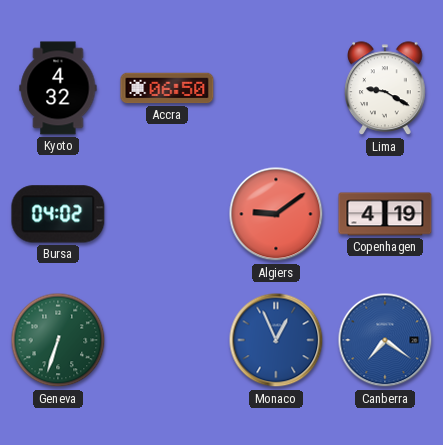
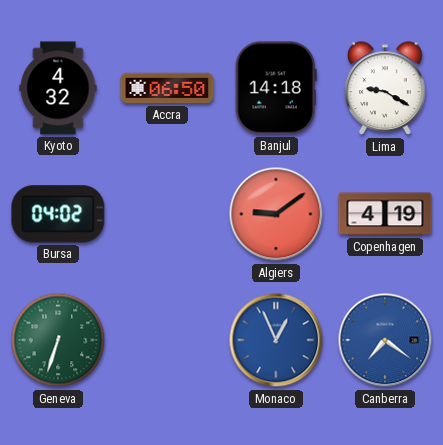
Banjul: none -> 14:18
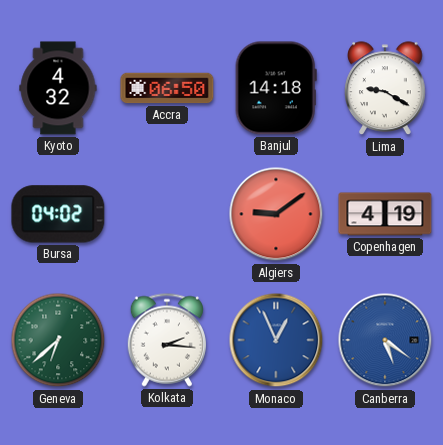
Geneva: 6:33 -> 6:38
Kolkata: none -> 2:16
Canberra: 7:21 -> 5:21
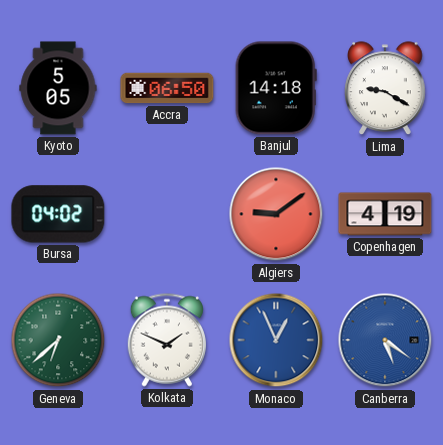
Kyoto: 4:32 -> 5:05
Kolkata: 2:16 -> 1:49
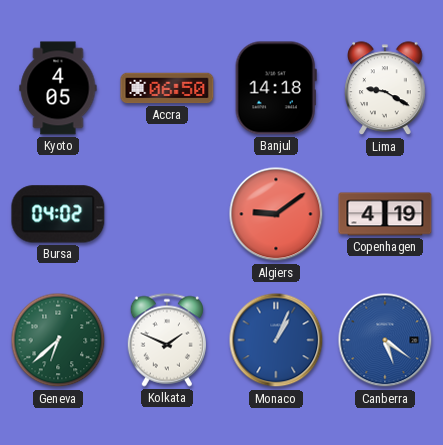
Kyoto: 5:05 -> 4:05
Monaco: 12:56 -> 1:04
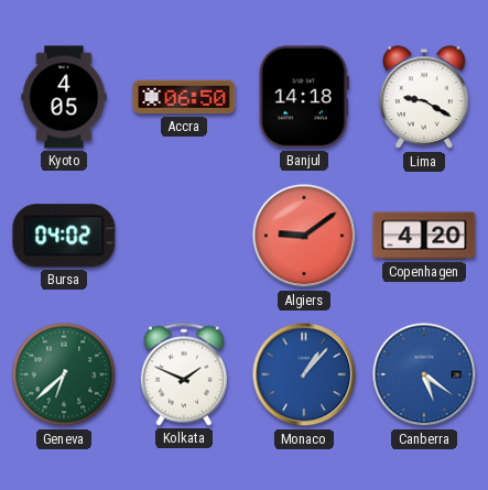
Copenhagen: 4:19 -> 4:20
Monaco: 1:04 -> 1:07
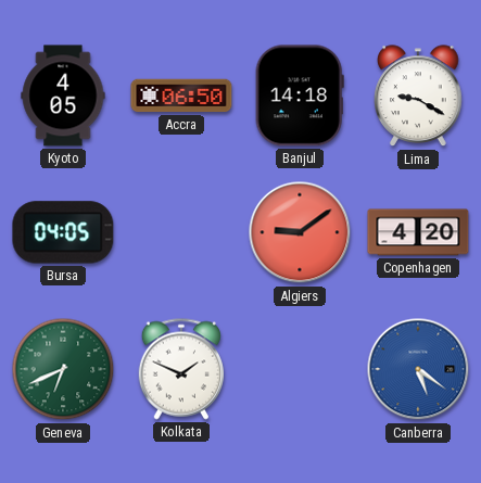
Bursa: 04:02 -> 04:05
Geneva: 6:38 -> 6:41
Monaco: 1:07 -> none
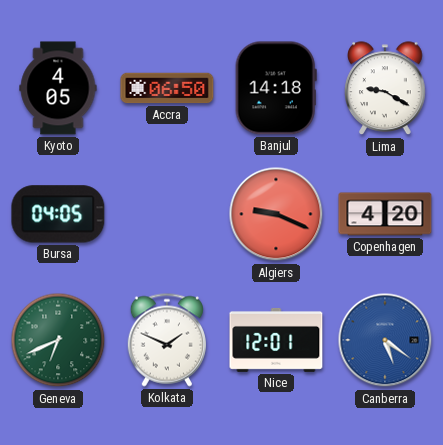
Algiers: 9:09 -> 9:19
Nice: none -> 12:01
